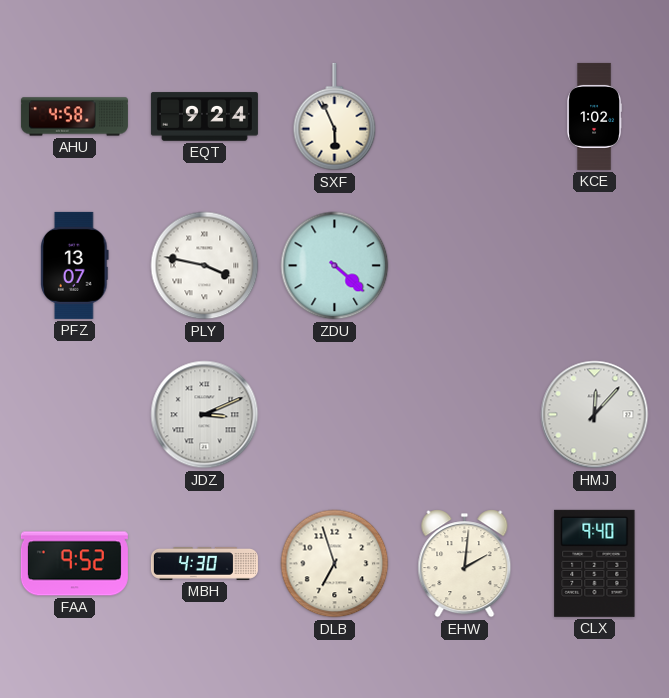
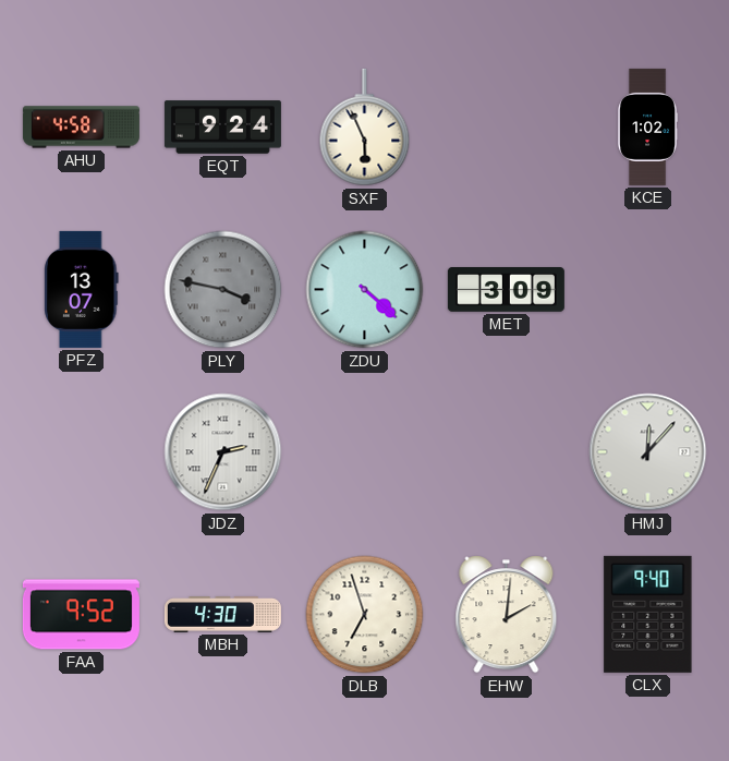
PLY dial: white -> grey
MET: none -> 3:09
JDZ: 3:11 -> 2:34
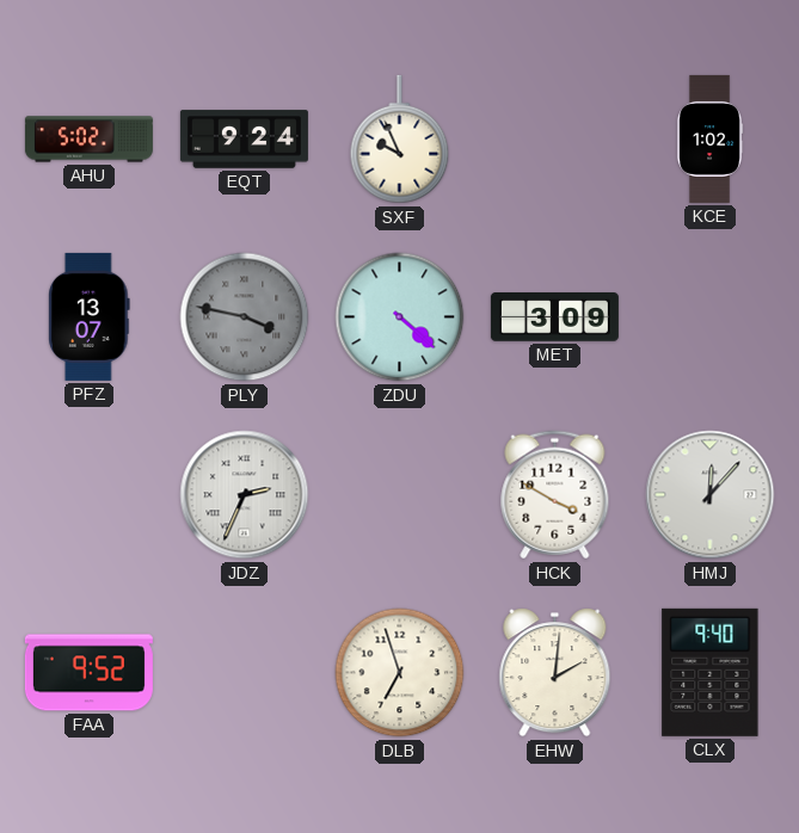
AHU: 4:58 -> 5:02
SXF: 5:56 -> 9:56
HCK: none -> 3:50
MBH: 4:30 -> none
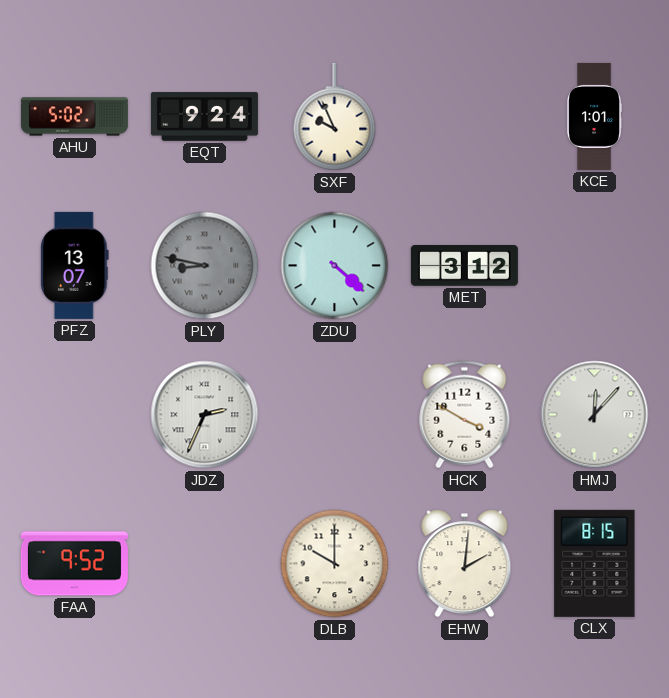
KCE: 1:02 -> 1:01
PLY: 3:47 -> 8:47
MET: 3:09 -> 3:12
DLB: 6:57 -> 10:00
CLX: 9:40 -> 8:15
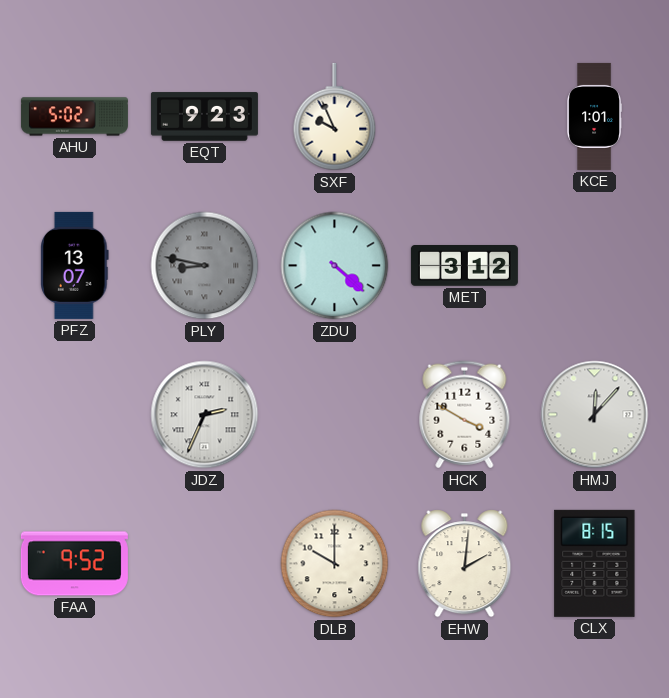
EQT: 9:24 -> 9:23
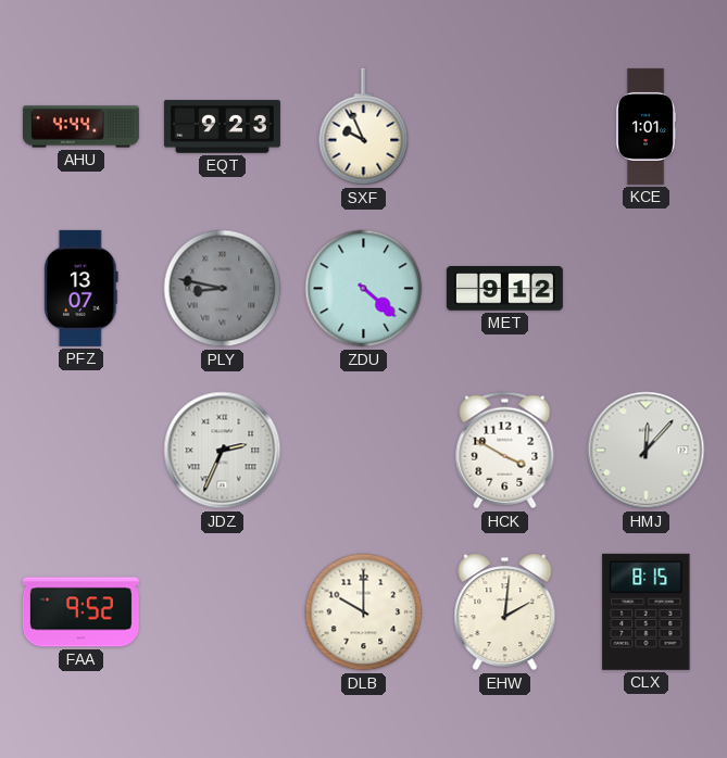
AHU: 5:02 -> 4:44
MET: 3:12 -> 9:12
